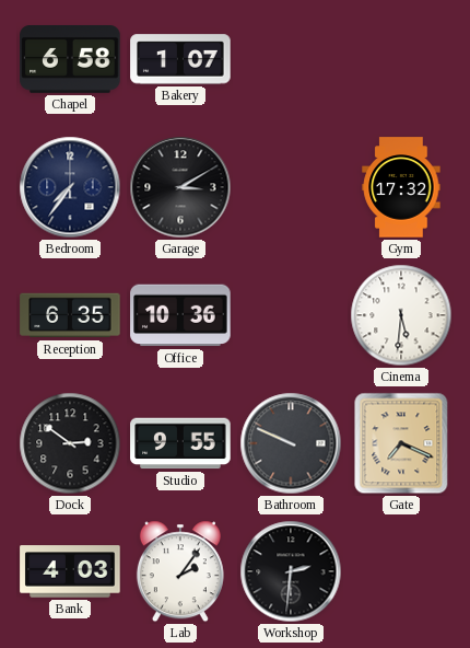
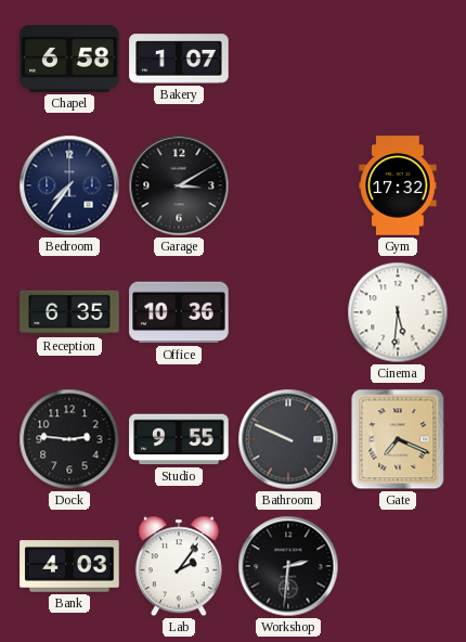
Dock: 2:51 -> 2:46
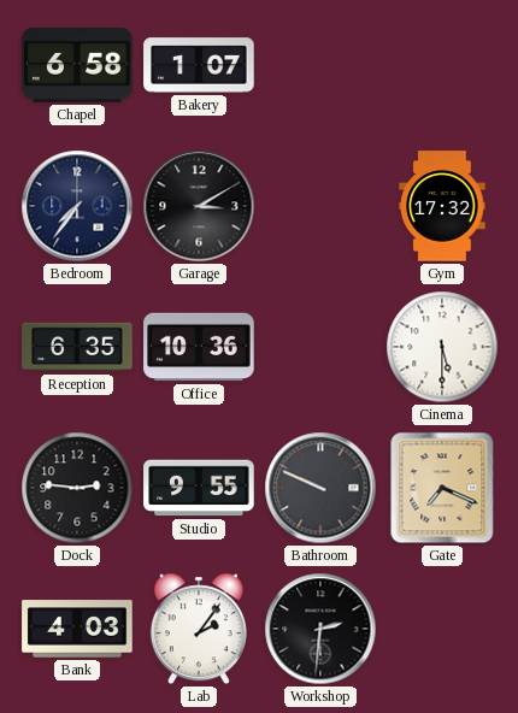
Cinema: 5:31 -> 5:30
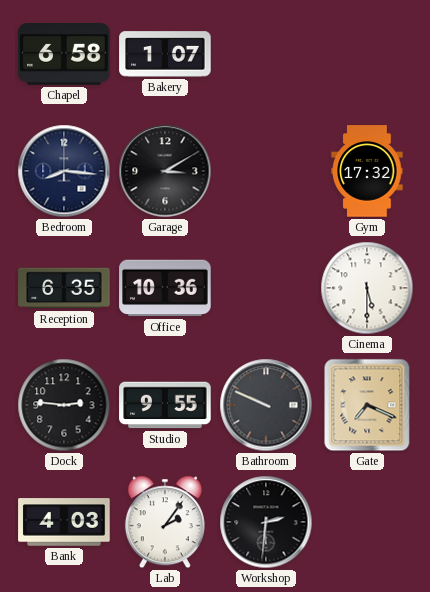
Bedroom: 7:36 -> 8:16
